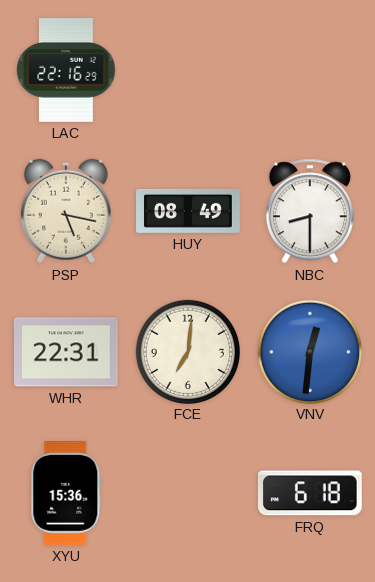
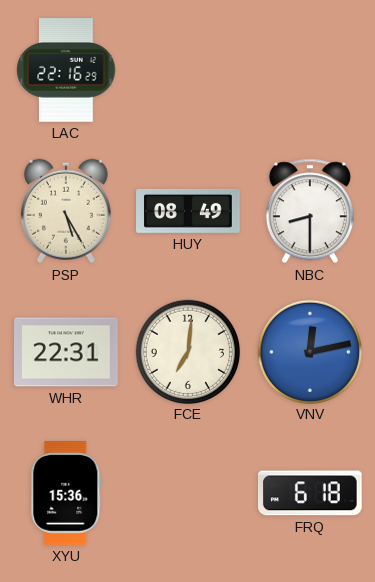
PSP: 5:17 -> 5:25
VNV: 12:31 -> 12:13
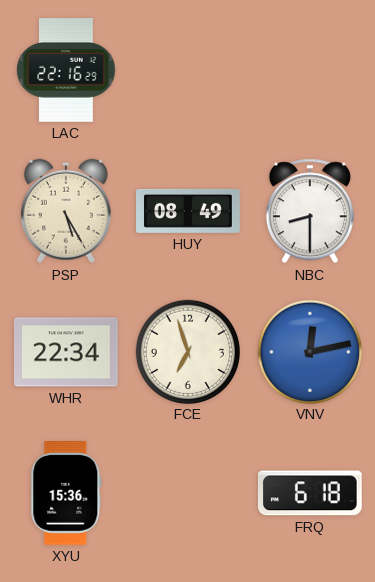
WHR: 22:31 -> 22:34
FCE: 7:01 -> 6:57
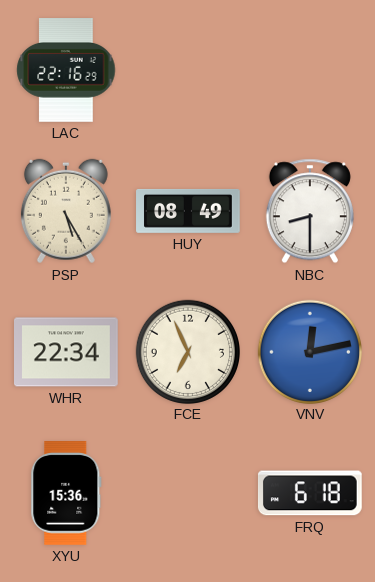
FCE: 6:57 -> 6:56
